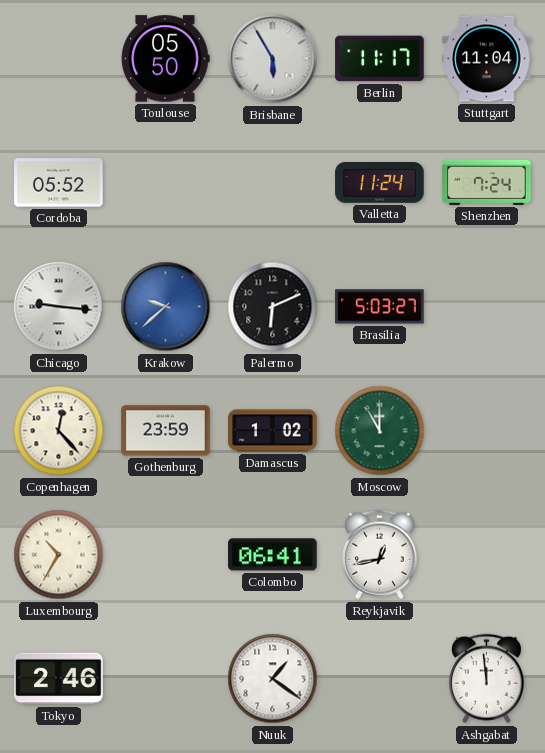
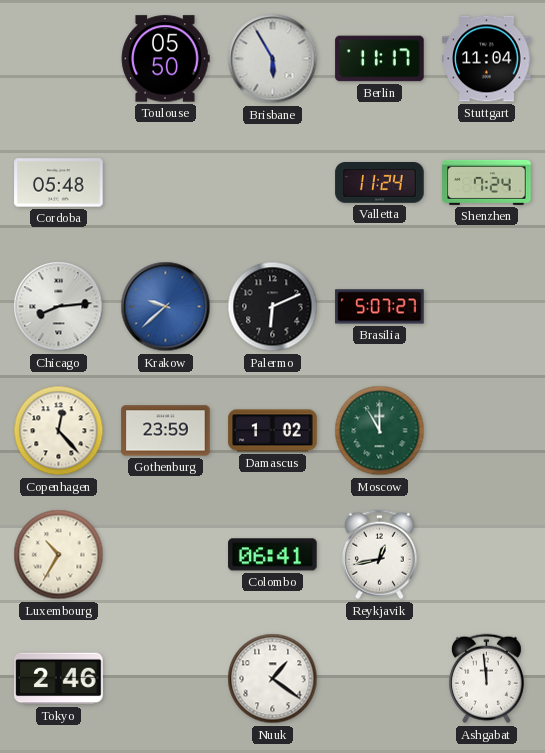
Cordoba: 05:52 -> 05:48
Chicago: 9:16 -> 8:14
Brasilia: 5:03 -> 5:07
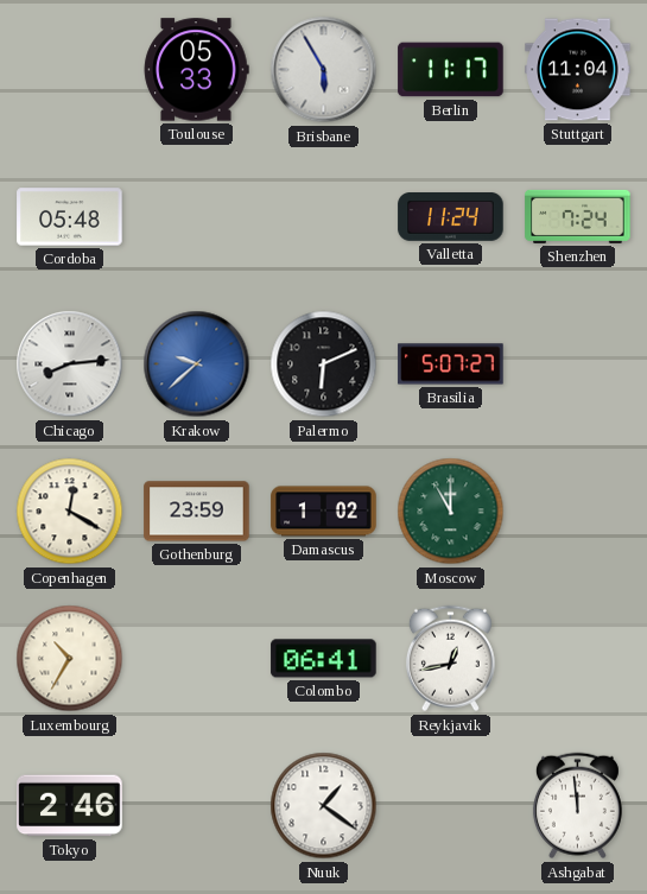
Toulouse: 05:50 -> 05:33
Copenhagen: 12:23 -> 12:20
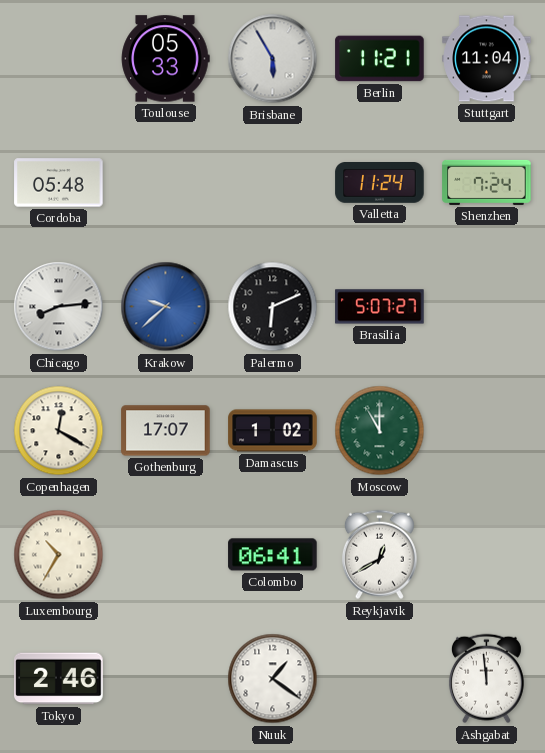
Berlin: 11:17 -> 11:21
Gothenburg: 23:59 -> 17:07
Reykjavik: 12:43 -> 12:40
